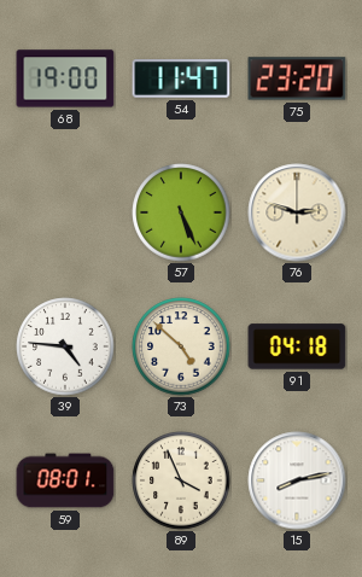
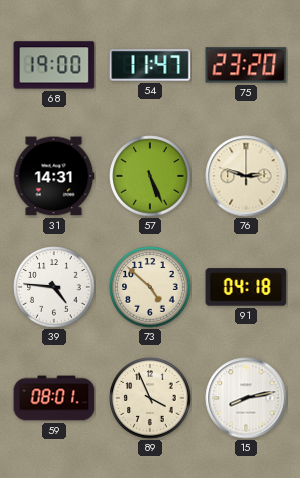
31: none -> 14:31
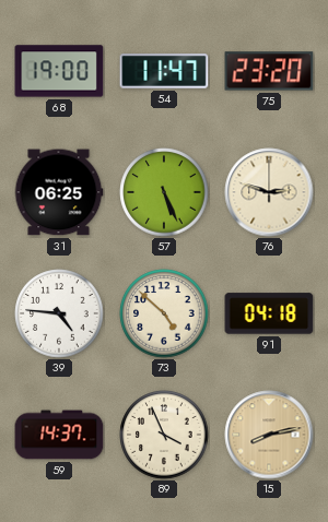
31: 14:31 -> 06:25
59: 08:01 -> 14:37
15 dial: white -> champagne
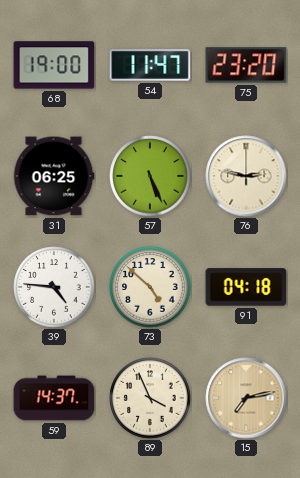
76: 2:48 -> 2:47
15: 8:13 -> 7:13
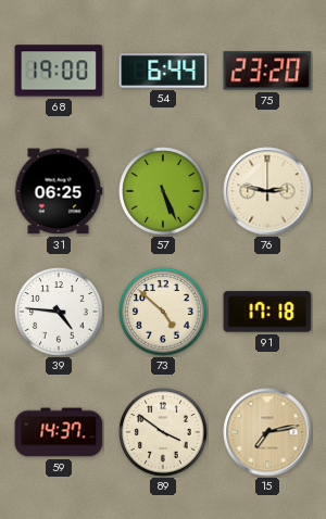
54: 11:47 -> 6:44
91: 04:18 -> 17:18
89: 3:56 -> 3:51
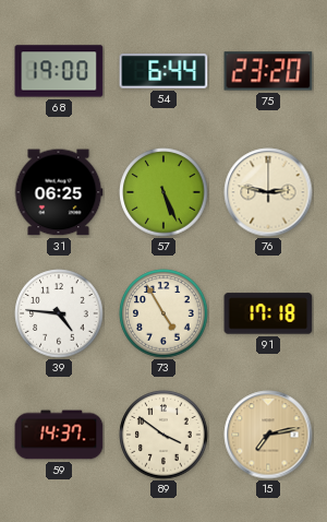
73: 4:52 -> 4:55
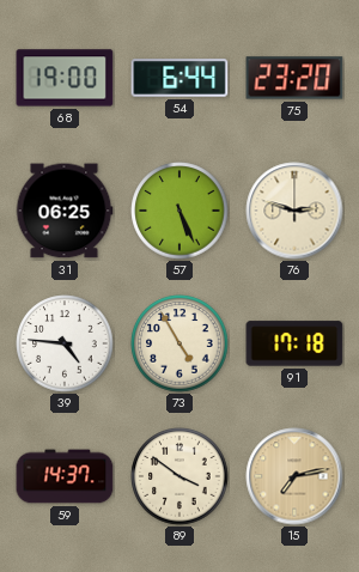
76: 2:47 -> 2:48
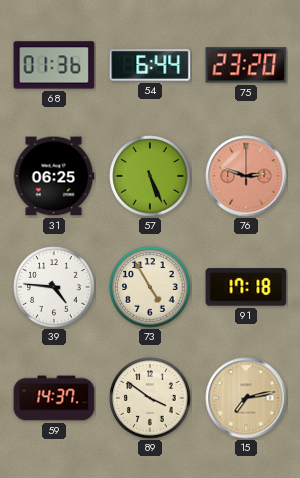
68: 19:00 -> 01:36
76 dial: cream -> salmon
